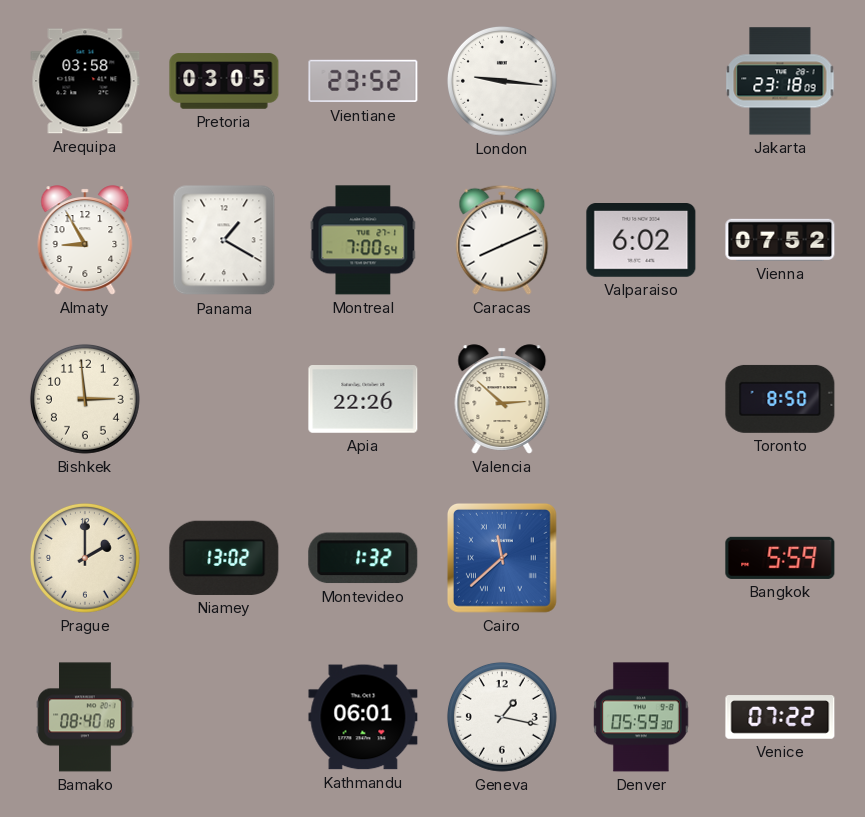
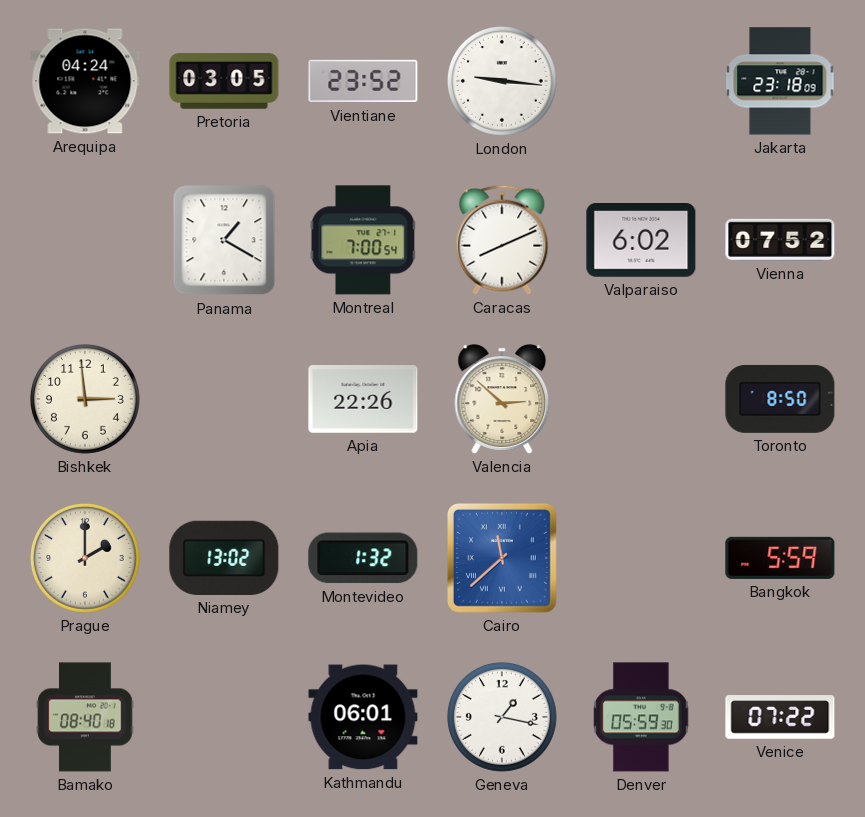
Arequipa: 03:58 -> 04:24
Almaty: 8:55 -> none
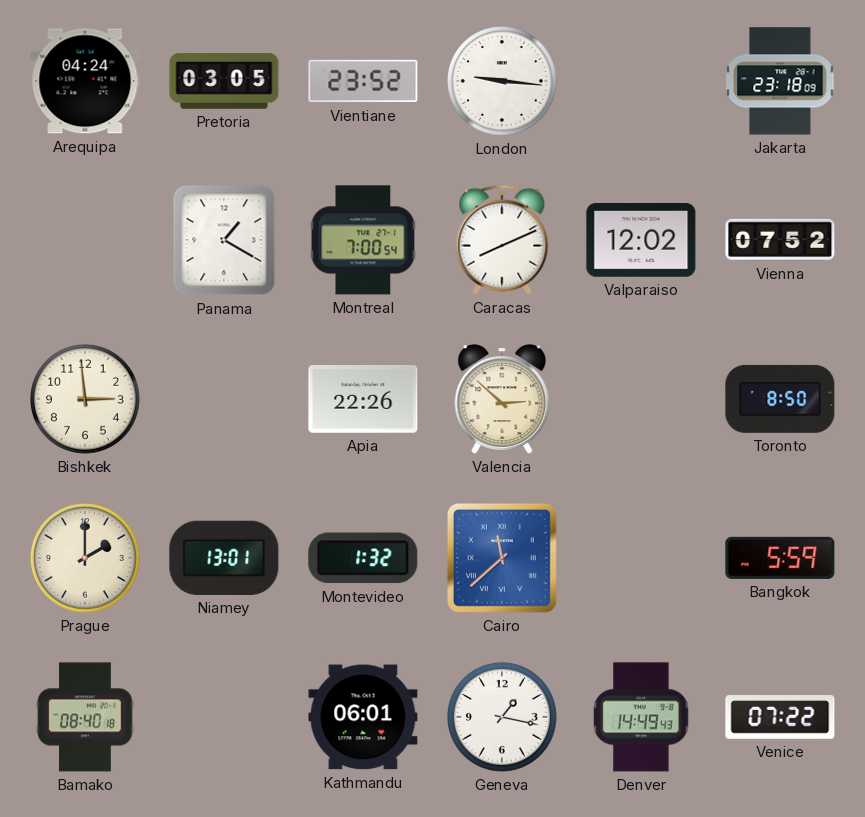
Valparaiso: 6:02 -> 12:02
Niamey: 13:02 -> 13:01
Denver: 05:59 -> 14:49
